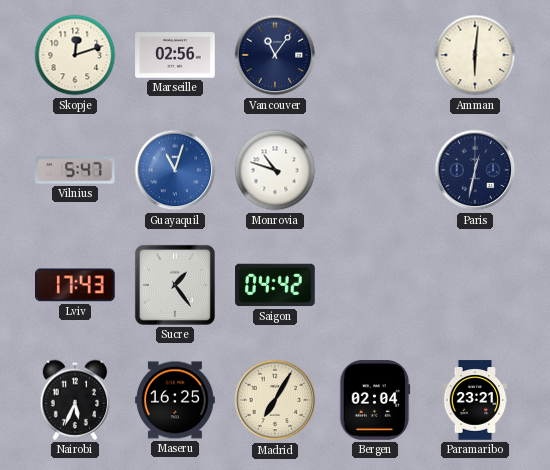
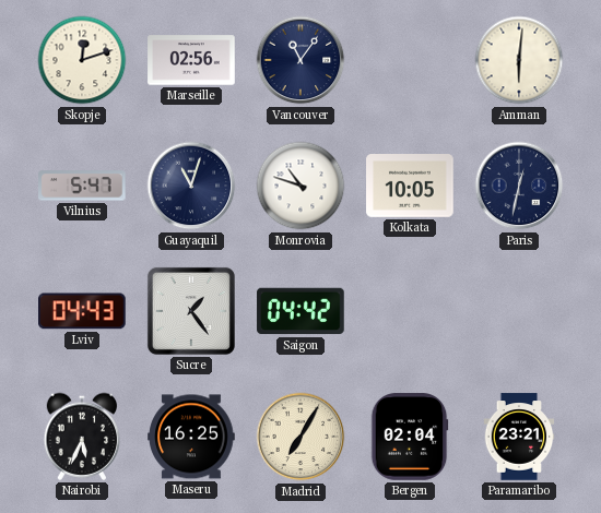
Guayaquil dial: blue -> navy
Kolkata: none -> 10:05
Lviv: 17:43 -> 04:43
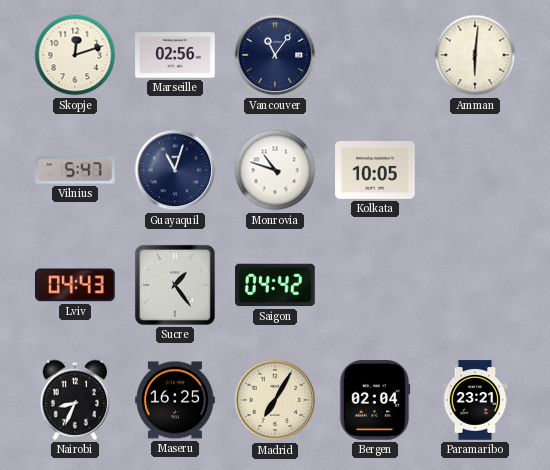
Paris: 12:32 -> none
Nairobi: 5:34 -> 8:34
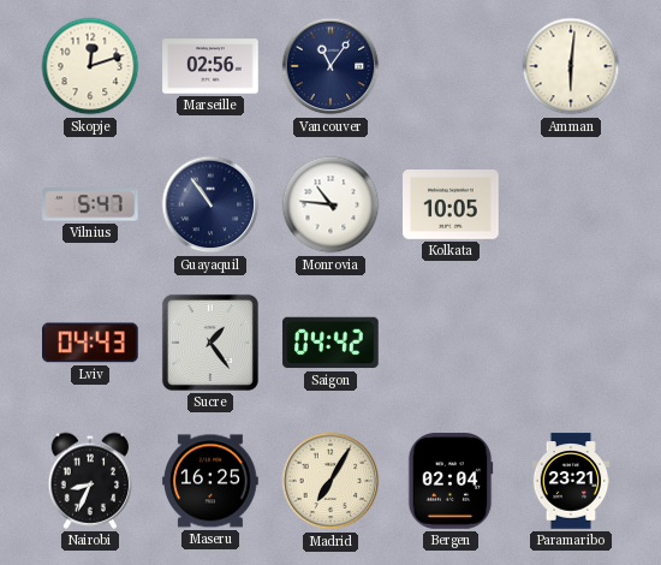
Guayaquil: 11:03 -> 10:54
Monrovia: 10:48 -> 10:46
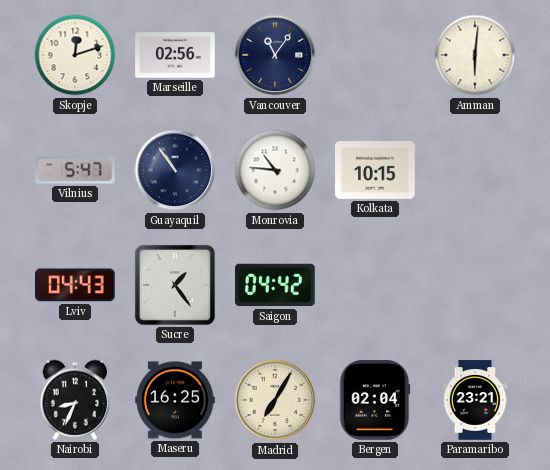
Kolkata: 10:05 -> 10:15
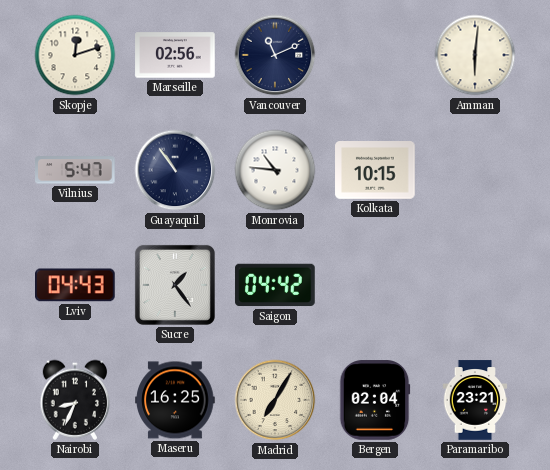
Vancouver: 11:06 -> 11:11
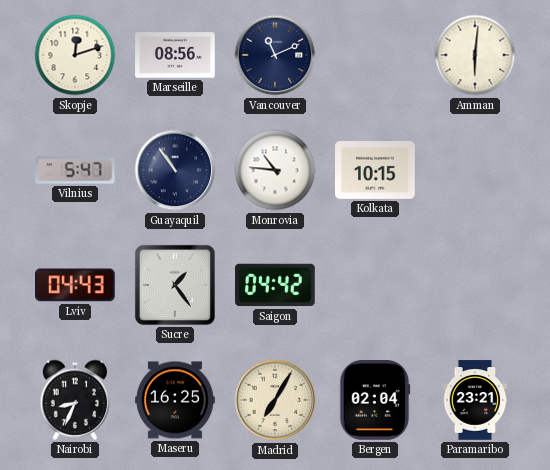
Marseille: 02:56 -> 08:56
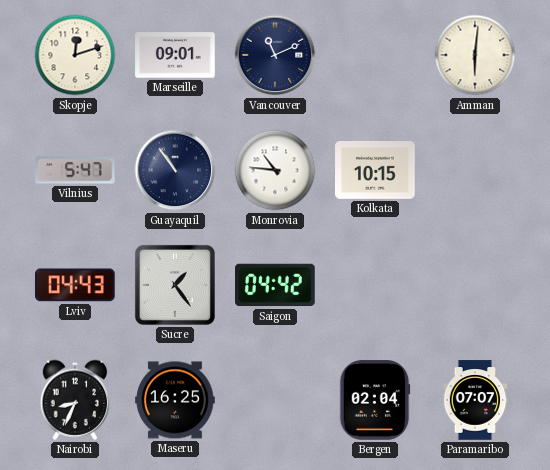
Marseille: 08:56 -> 09:01
Madrid: 7:05 -> none
Paramaribo: 23:21 -> 07:07
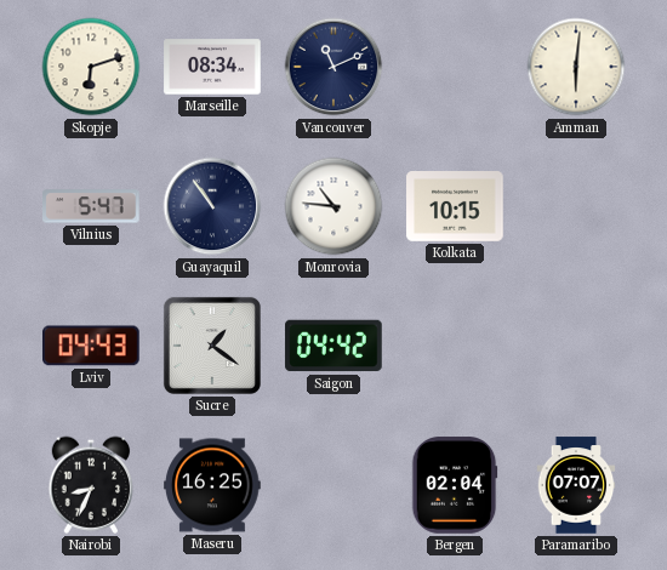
Skopje: 12:12 -> 6:12
Marseille: 09:01 -> 08:34
Sucre: 1:24 -> 1:21
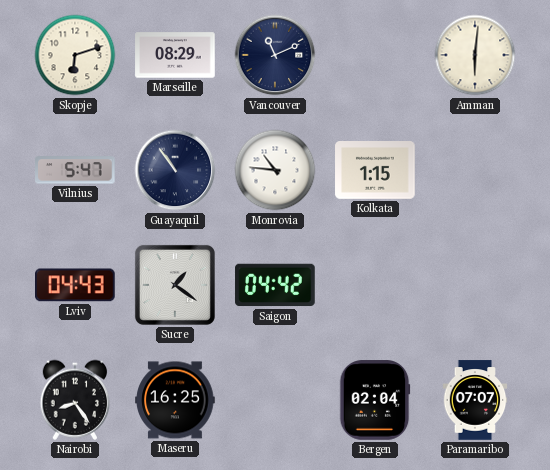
Marseille: 08:34 -> 08:29
Kolkata: 10:15 -> 1:15
Nairobi: 8:34 -> 8:24
